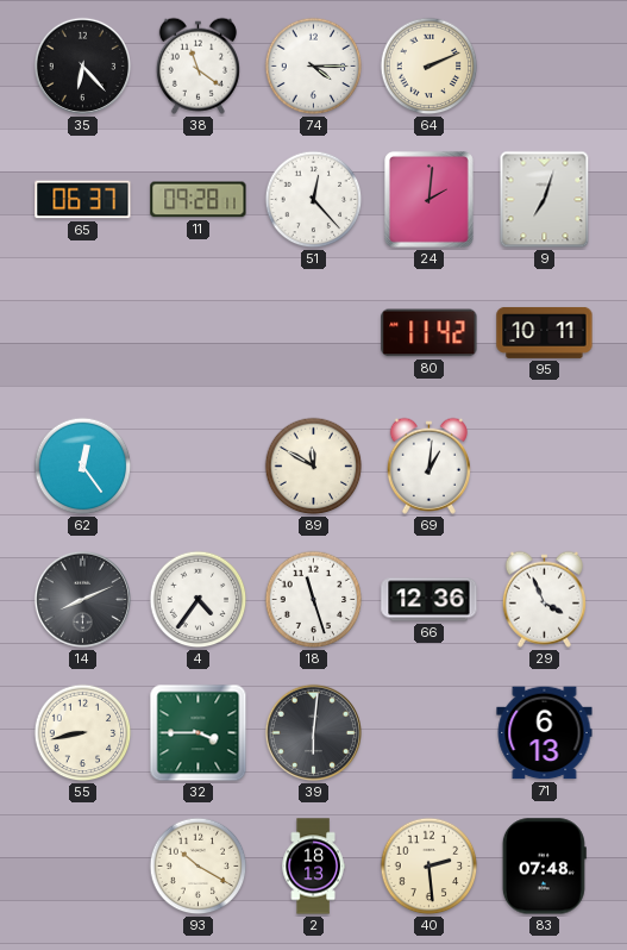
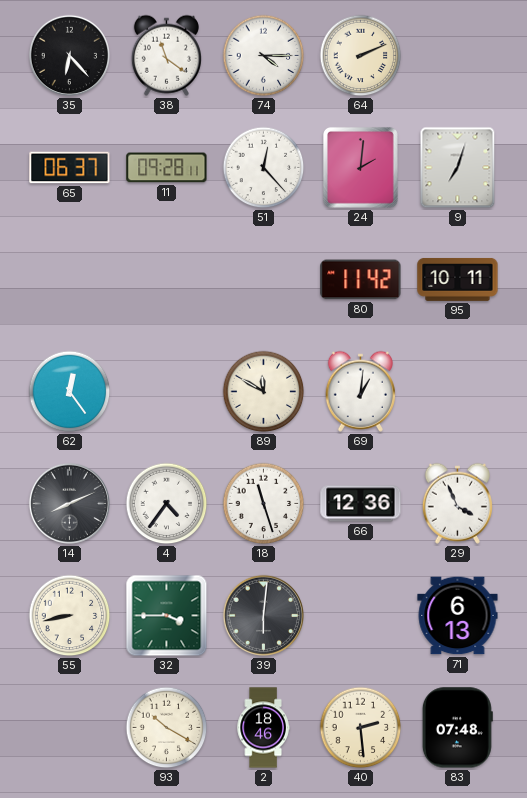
2: 18:13 -> 18:46
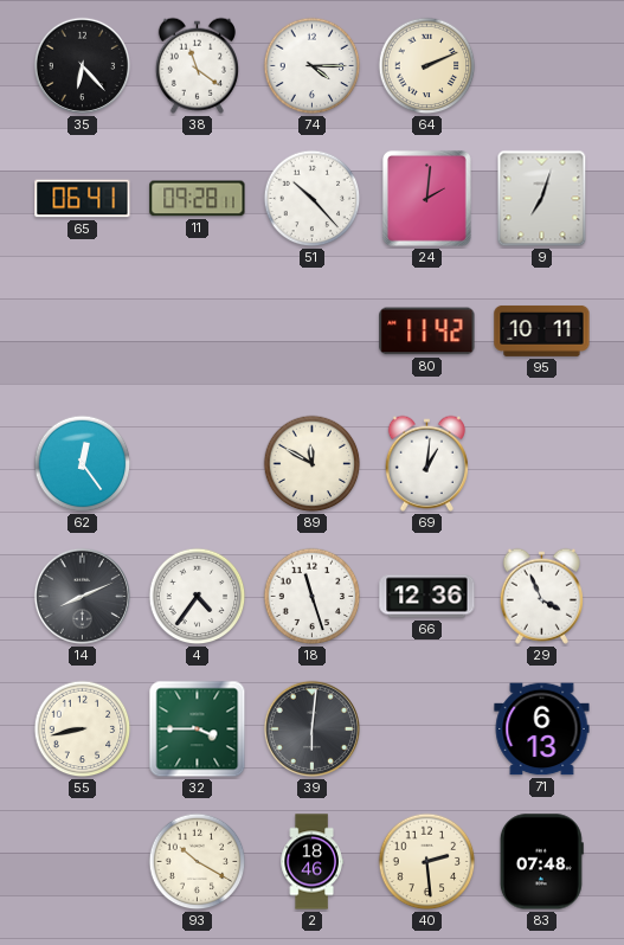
65: 06:37 -> 06:41
51: 12:23 -> 10:23
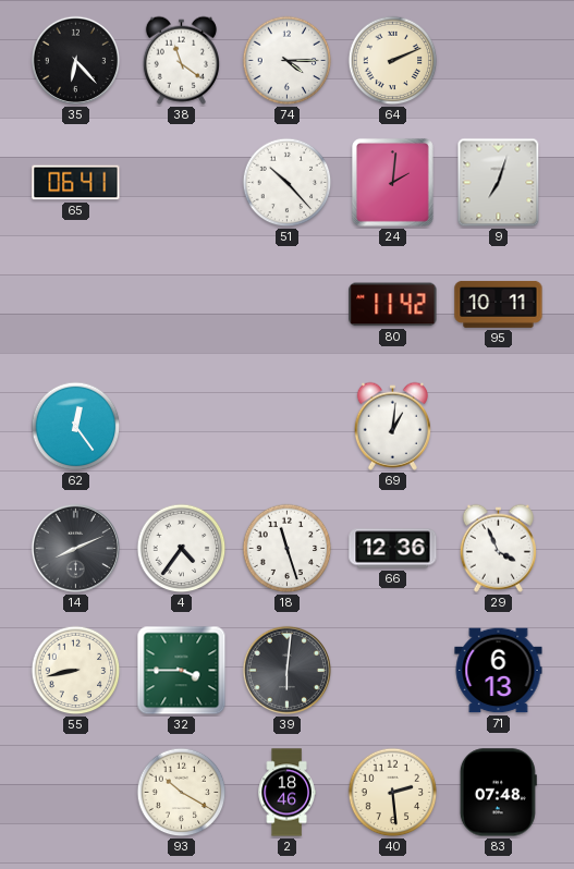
11: 09:28 -> none
89: 11:50 -> none
